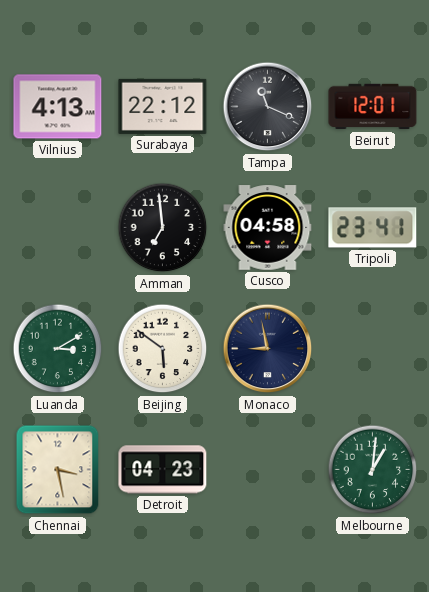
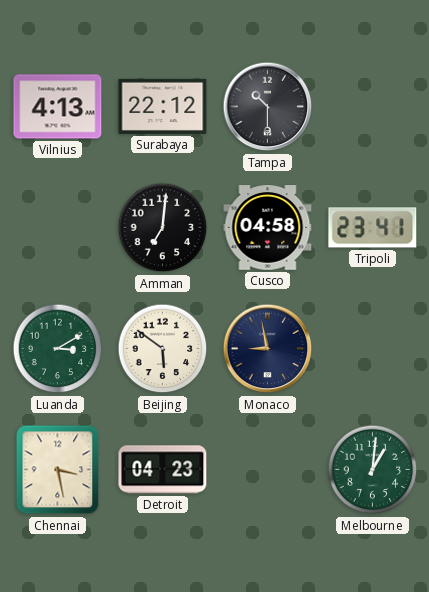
Tampa: 11:19 -> 10:30
Beirut: 12:01 -> none
Amman: 6:59 -> 7:01
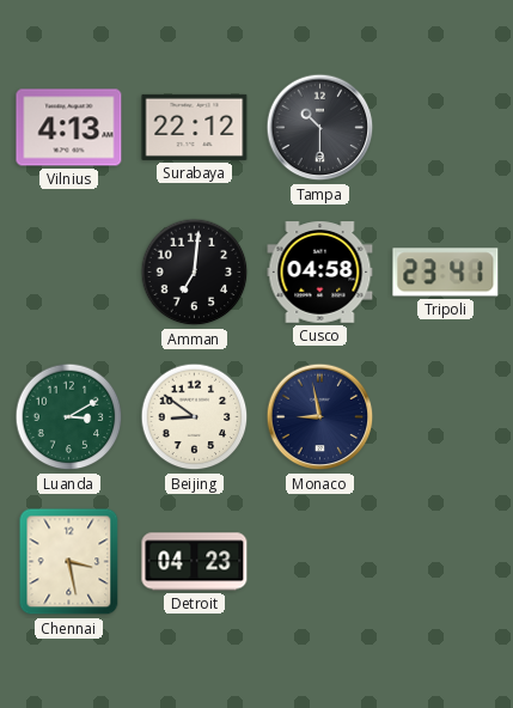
Beijing: 5:51 -> 8:51
Melbourne: 1:01 -> none
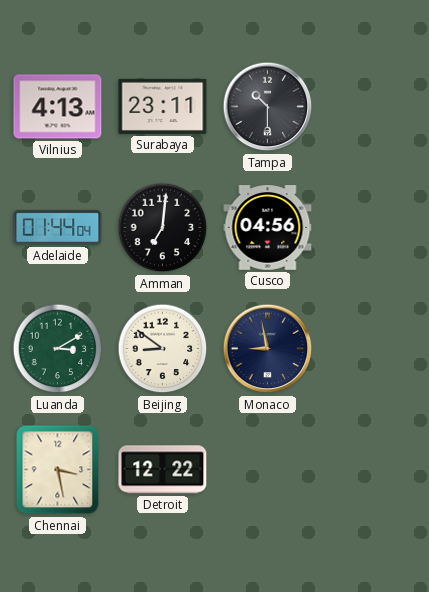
Surabaya: 22:12 -> 23:11
Adelaide: none -> 01:44
Cusco: 04:58 -> 04:56
Tripoli: 23:41 -> none
Detroit: 04:23 -> 12:22
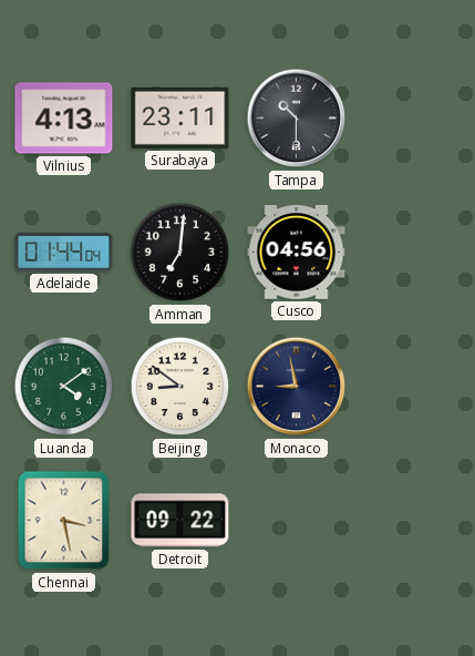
Luanda: 3:10 -> 4:09
Detroit: 12:22 -> 09:22
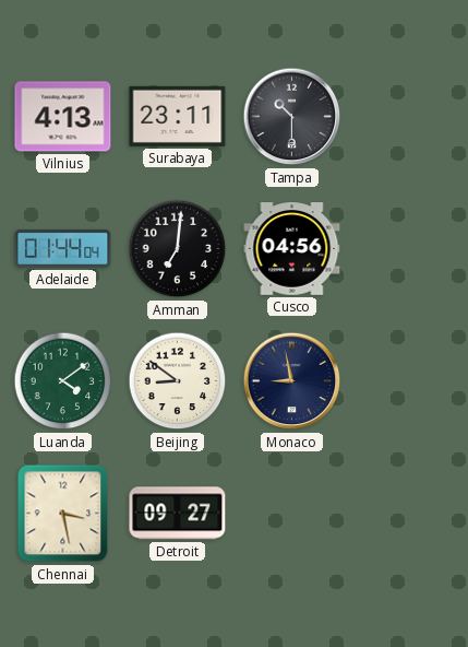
Detroit: 09:22 -> 09:27
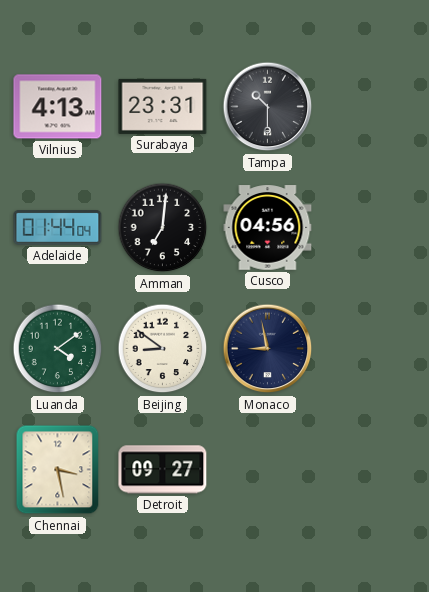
Surabaya: 23:11 -> 23:31
